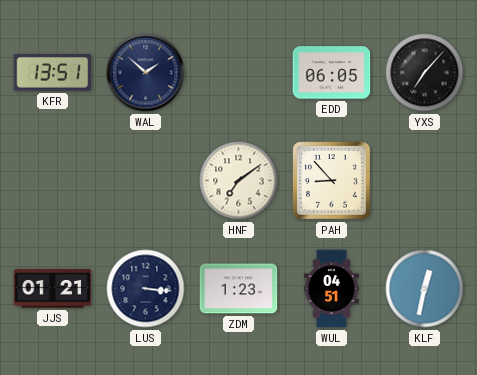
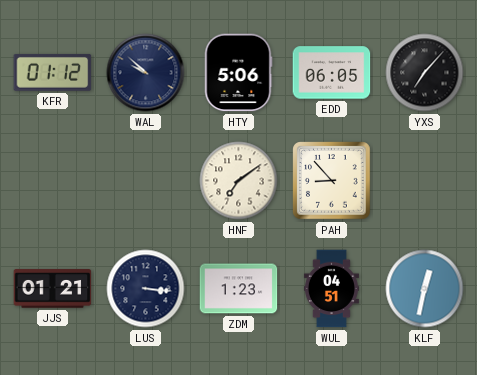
KFR: 13:51 -> 01:12
WAL: 1:52 -> 9:52
HTY: none -> 5:06
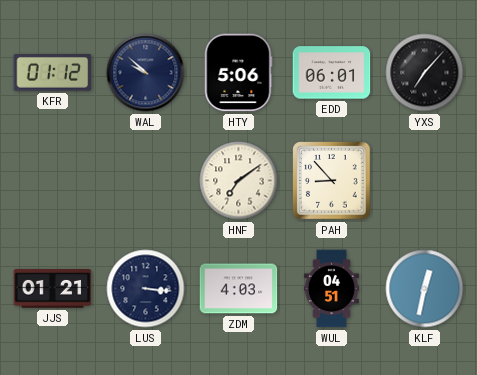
EDD: 06:05 -> 06:01
ZDM: 1:23 -> 4:03
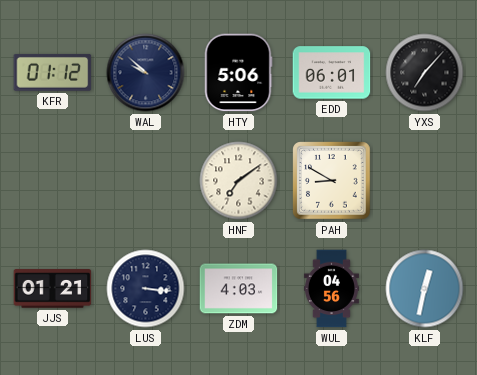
PAH: 8:53 -> 8:50
WUL: 04:51 -> 04:56
